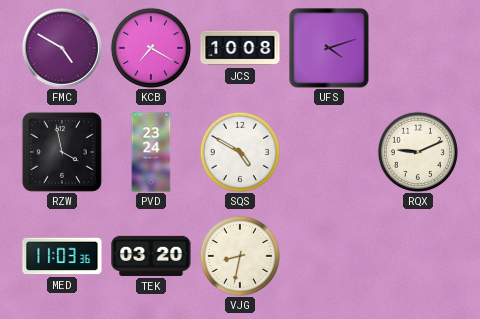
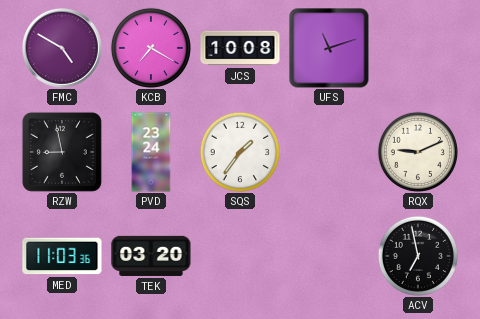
UFS: 4:12 -> 11:12
RZW: 3:58 -> 8:58
SQS: 4:50 -> 1:36
VJG: 8:32 -> none
ACV: none -> 6:58
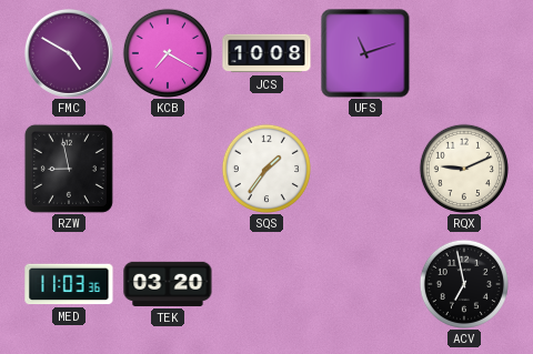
PVD: 23:24 -> none
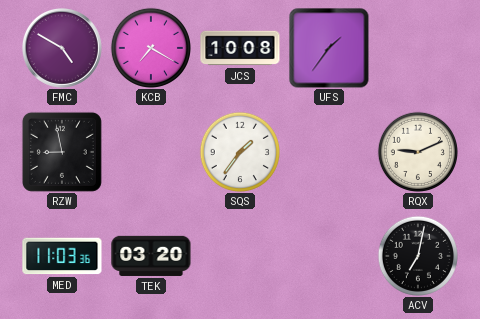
UFS: 11:12 -> 1:36
ACV: 6:58 -> 7:02
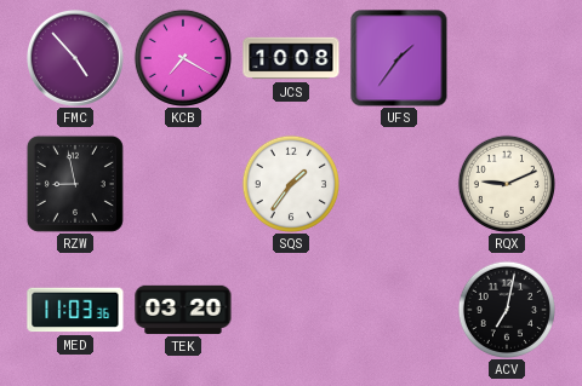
FMC: 4:50 -> 4:53
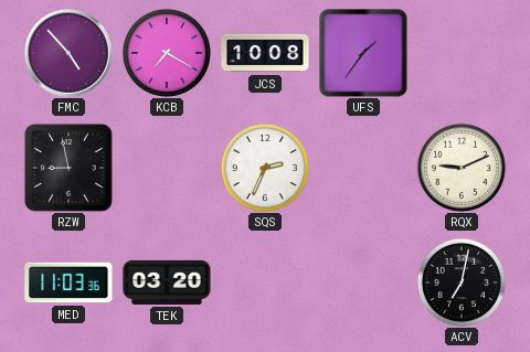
SQS: 1:36 -> 2:34
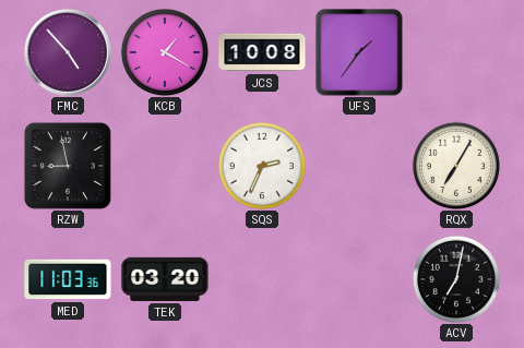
KCB: 7:20 -> 1:20
RQX: 9:11 -> 7:05
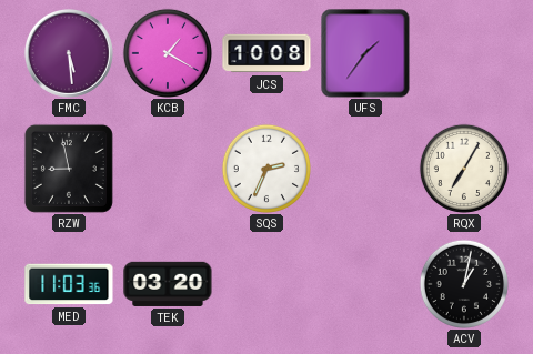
FMC: 4:53 -> 5:29
ACV: 7:02 -> 1:02
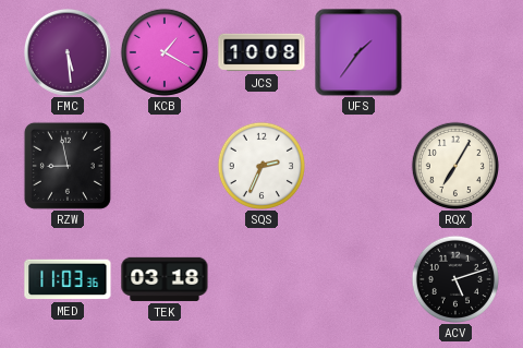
TEK: 03:20 -> 03:18
ACV: 1:02 -> 5:12
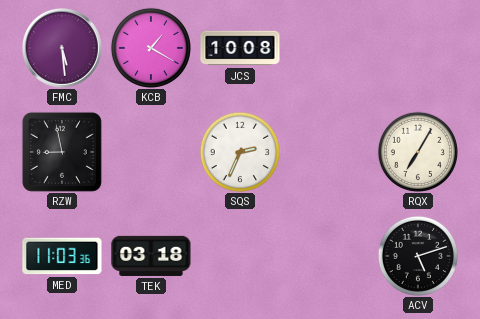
UFS: 1:36 -> none
